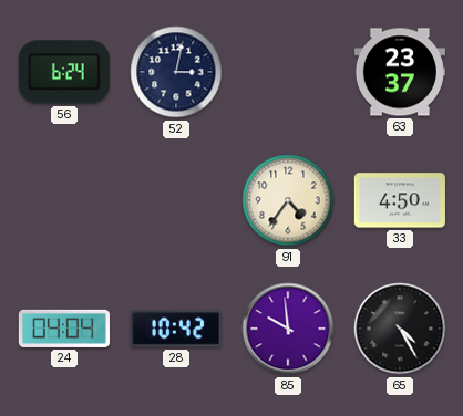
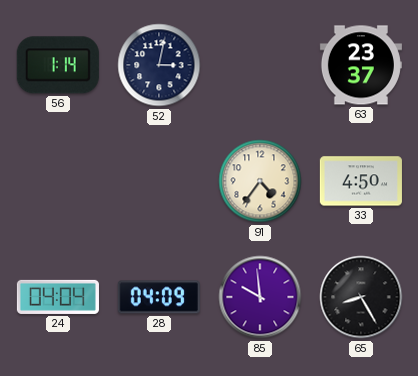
56: 6:24 -> 1:14
28: 10:42 -> 04:09
65: 4:25 -> 8:25
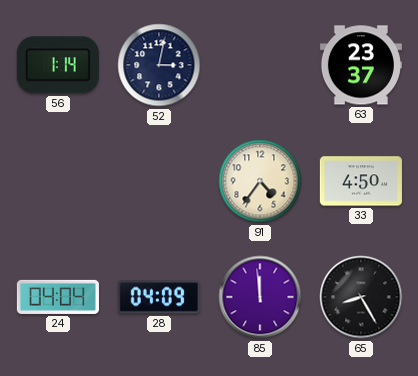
85: 9:59 -> 11:59
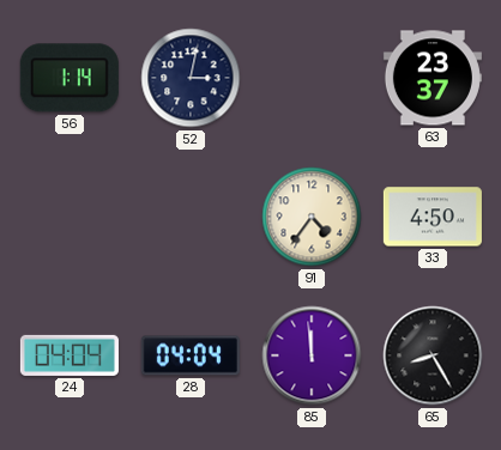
28: 04:09 -> 04:04
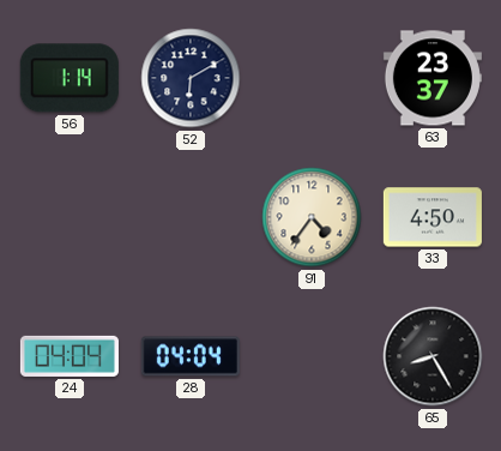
52: 3:02 -> 6:10
85: 11:59 -> none
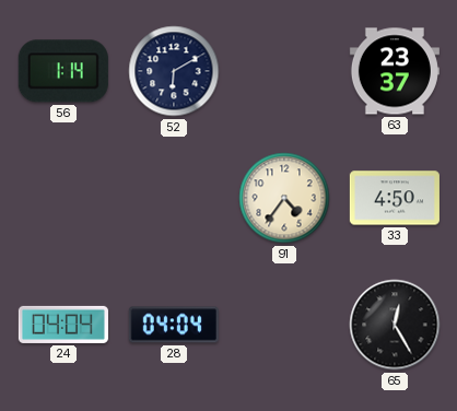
65: 8:25 -> 12:25
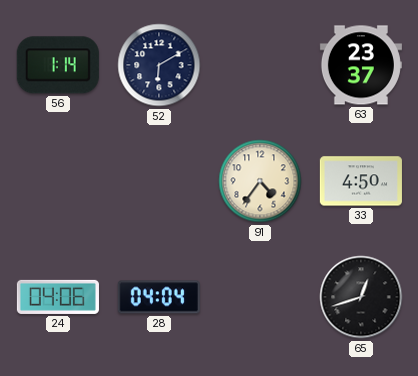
24: 04:04 -> 04:06
65: 12:25 -> 12:42
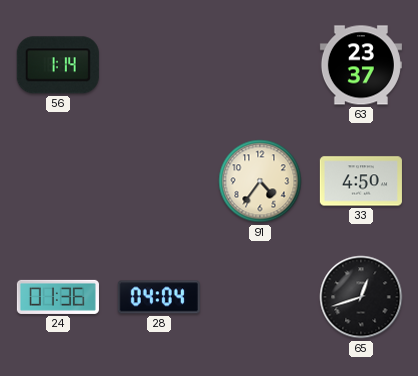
52: 6:10 -> none
24: 04:06 -> 01:36
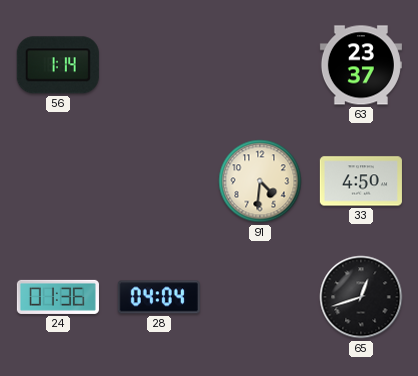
91: 4:36 -> 4:31
